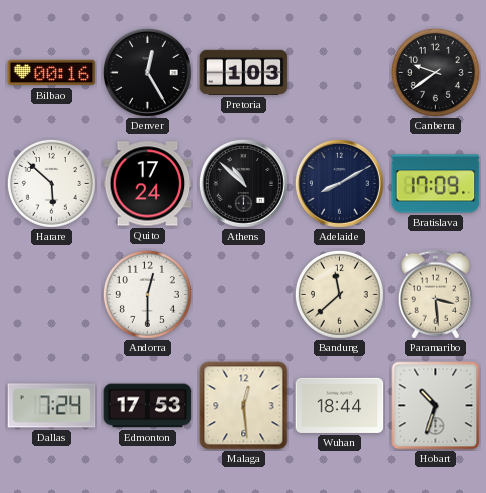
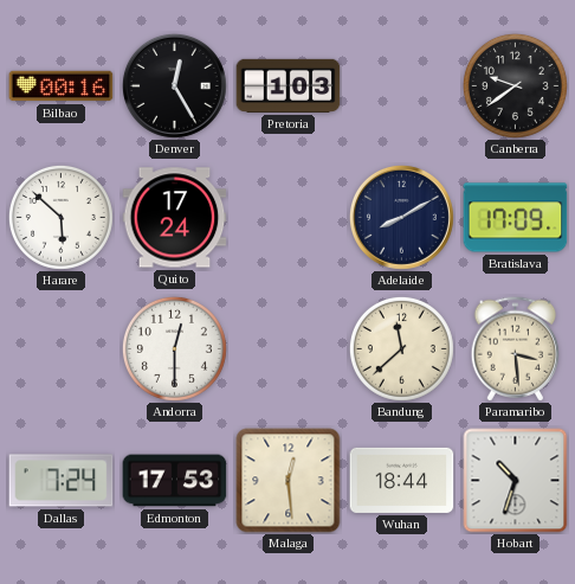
Athens: 10:52 -> none
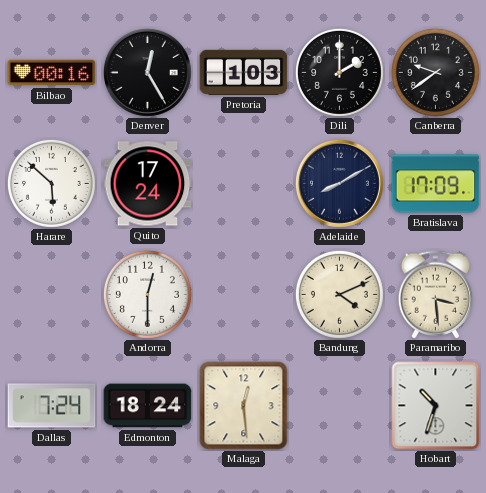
Dili: none -> 2:00
Bandung: 11:38 -> 4:11
Edmonton: 17:53 -> 18:24
Wuhan: 18:44 -> none
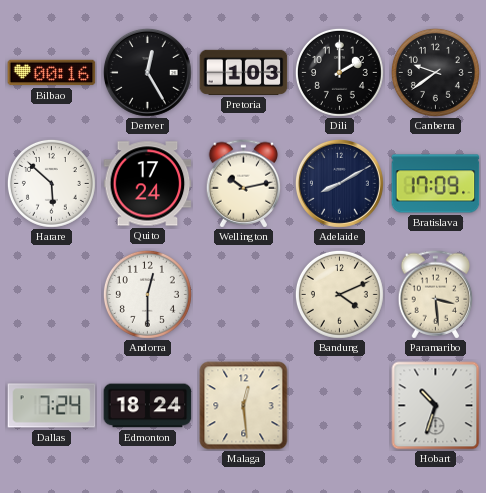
Wellington: none -> 10:13
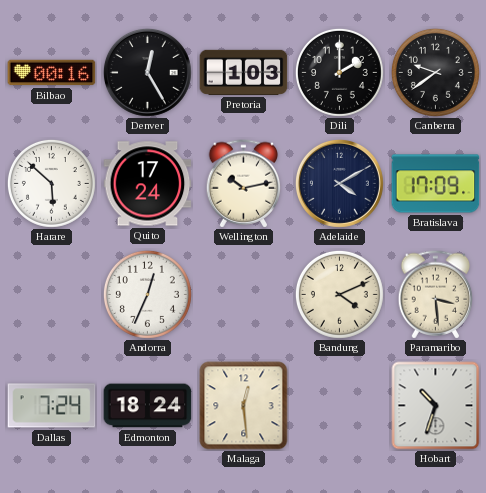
Adelaide: 8:10 -> 4:10
Andorra: 12:30 -> 12:34
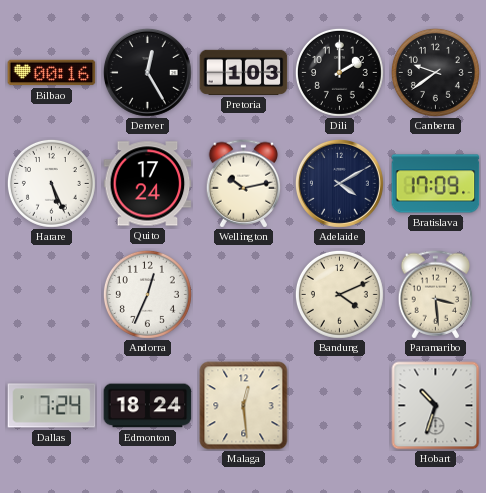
Harare: 5:52 -> 5:26
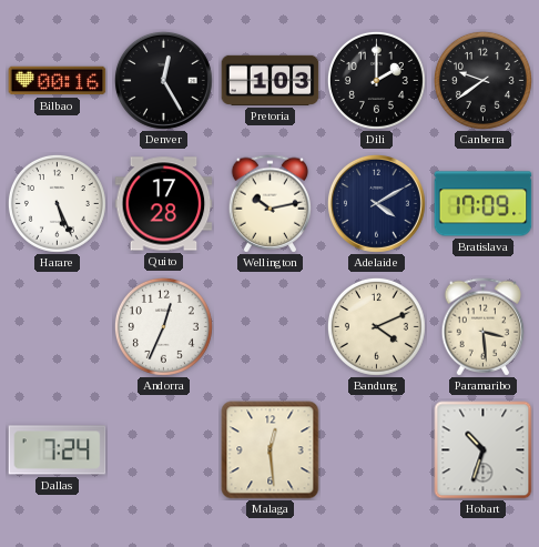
Quito: 17:24 -> 17:28
Edmonton: 18:24 -> none
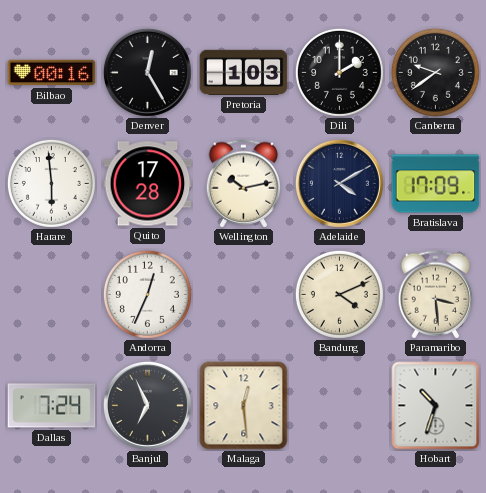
Harare: 5:26 -> 5:59
Banjul: none -> 6:56
